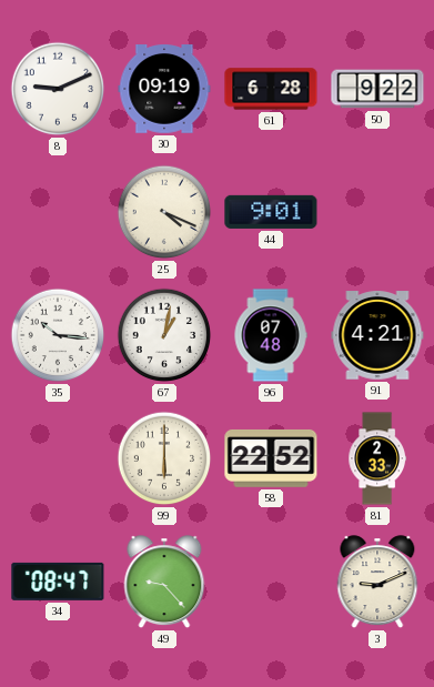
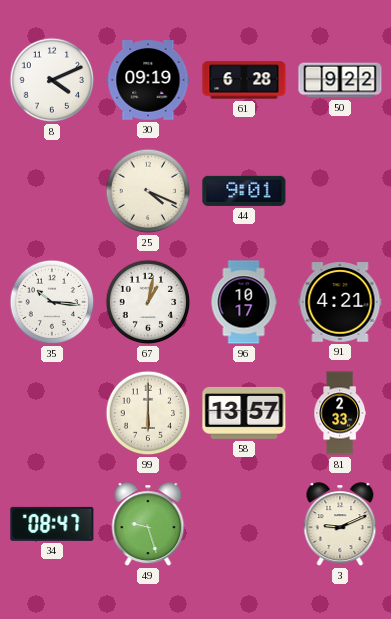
8: 9:11 -> 4:11
96: 07:48 -> 10:17
58: 22:52 -> 13:57
49: 9:23 -> 9:27
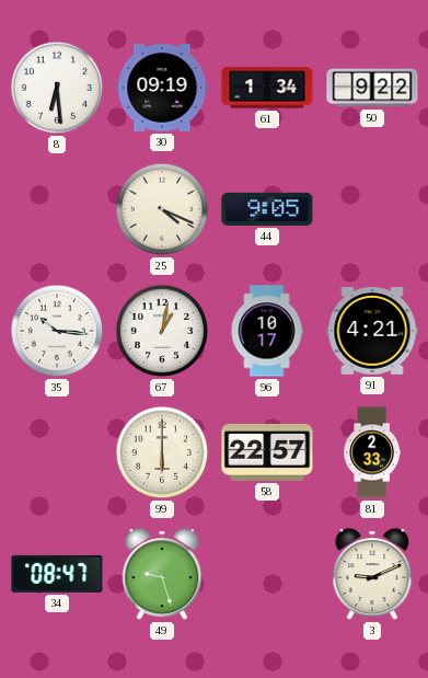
8: 4:11 -> 6:29
61: 6:28 -> 1:34
44: 9:01 -> 9:05
58: 13:57 -> 22:57
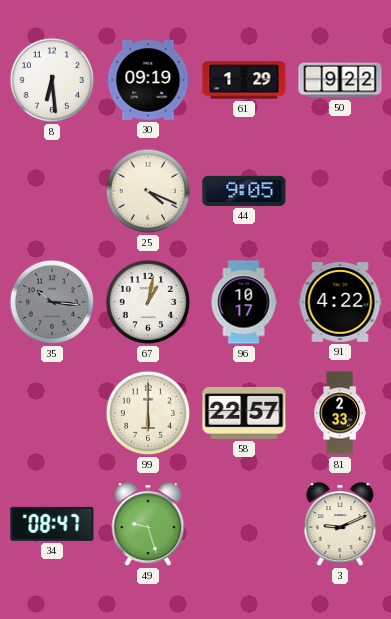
61: 1:34 -> 1:29
35 dial: white -> grey
91: 4:21 -> 4:22
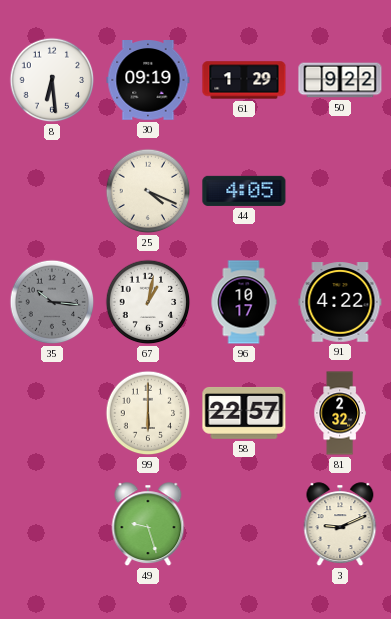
44: 9:05 -> 4:05
81: 2:33 -> 2:32
34: 08:47 -> none
